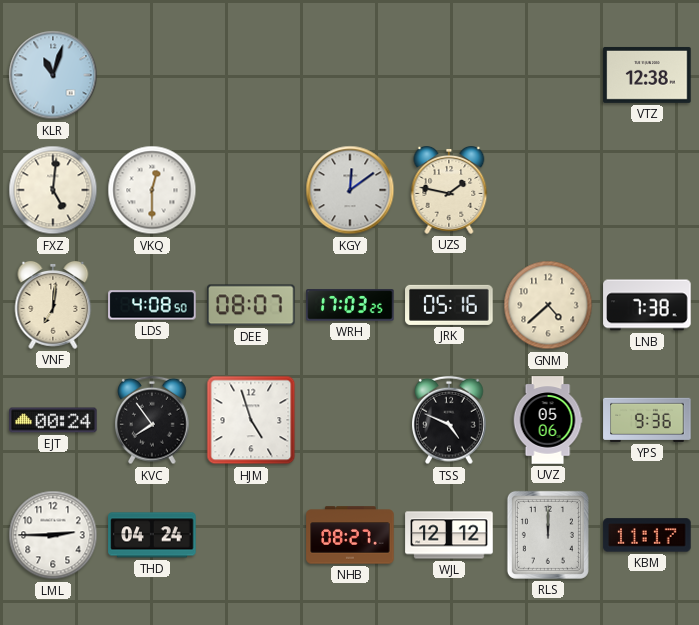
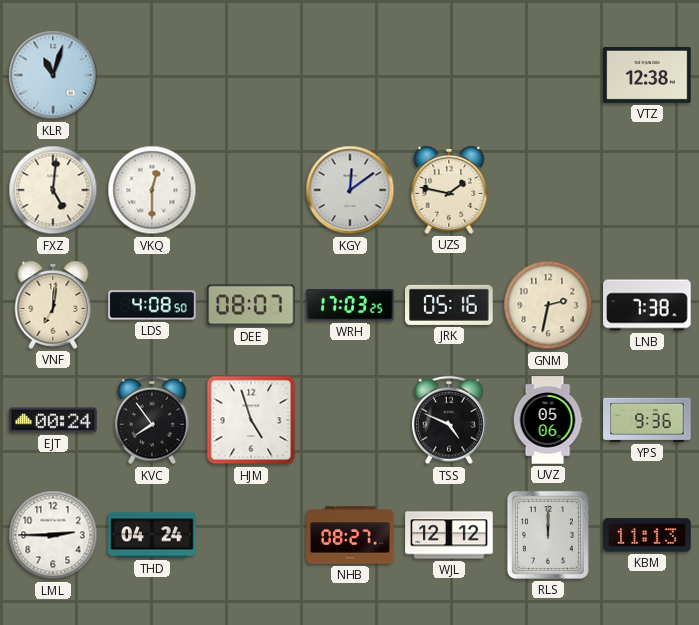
GNM: 4:38 -> 2:32
KBM: 11:17 -> 11:13
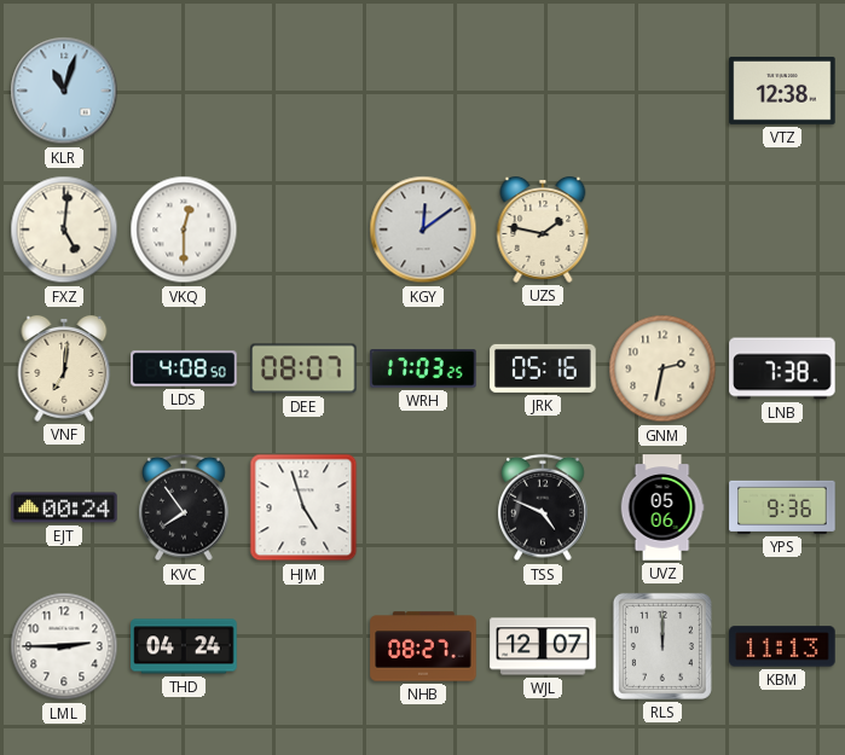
WJL: 12:12 -> 12:07
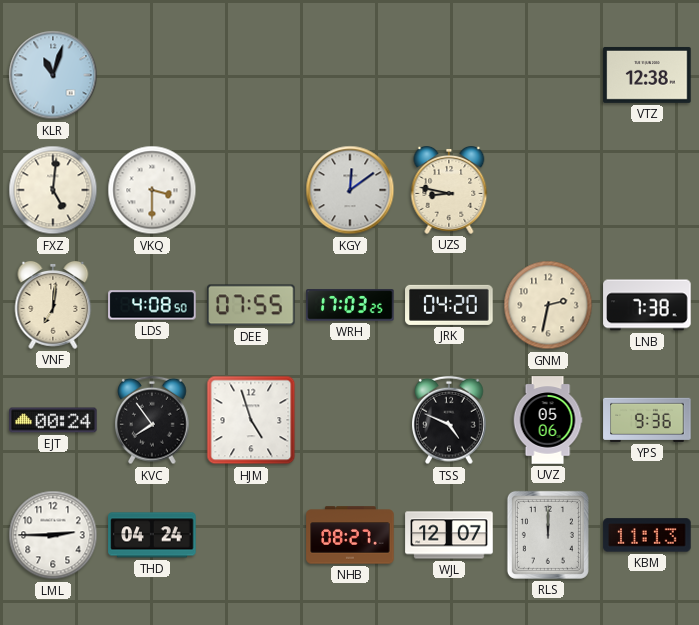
VKQ: 12:30 -> 3:30
UZS: 1:47 -> 8:47
DEE: 08:07 -> 07:55
JRK: 05:16 -> 04:20
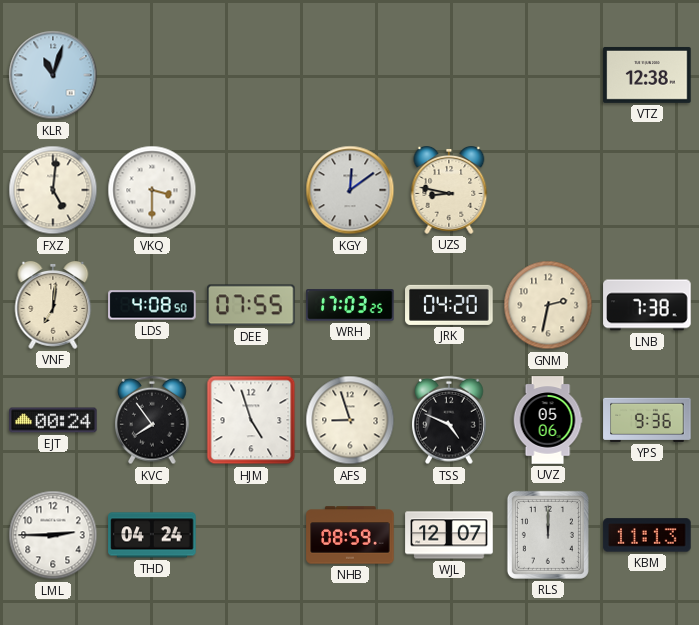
AFS: none -> 8:57
NHB: 08:27 -> 08:59
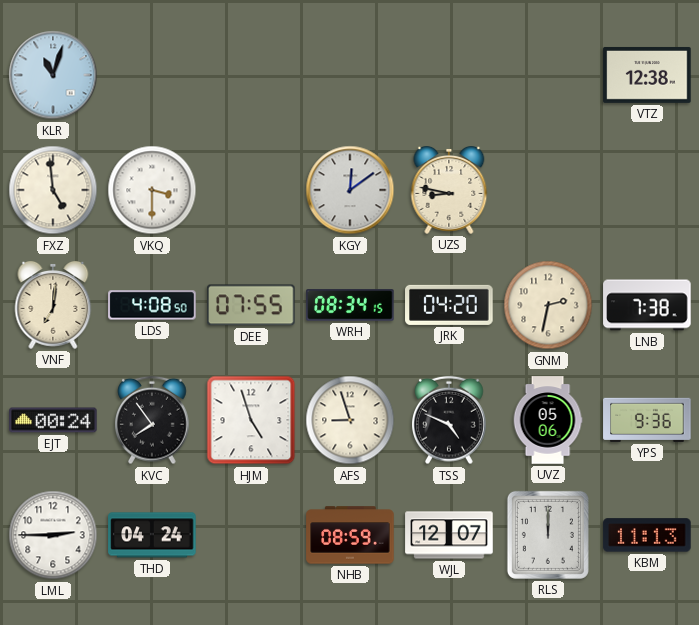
FXZ: 5:01 -> 4:59
WRH: 17:03 -> 08:34
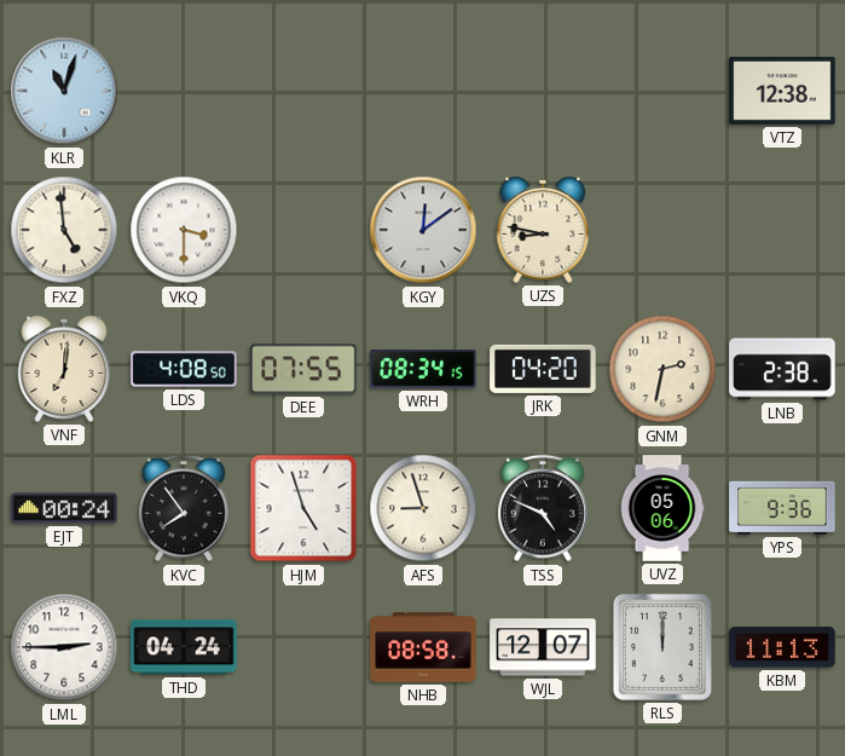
LNB: 7:38 -> 2:38
NHB: 08:59 -> 08:58
